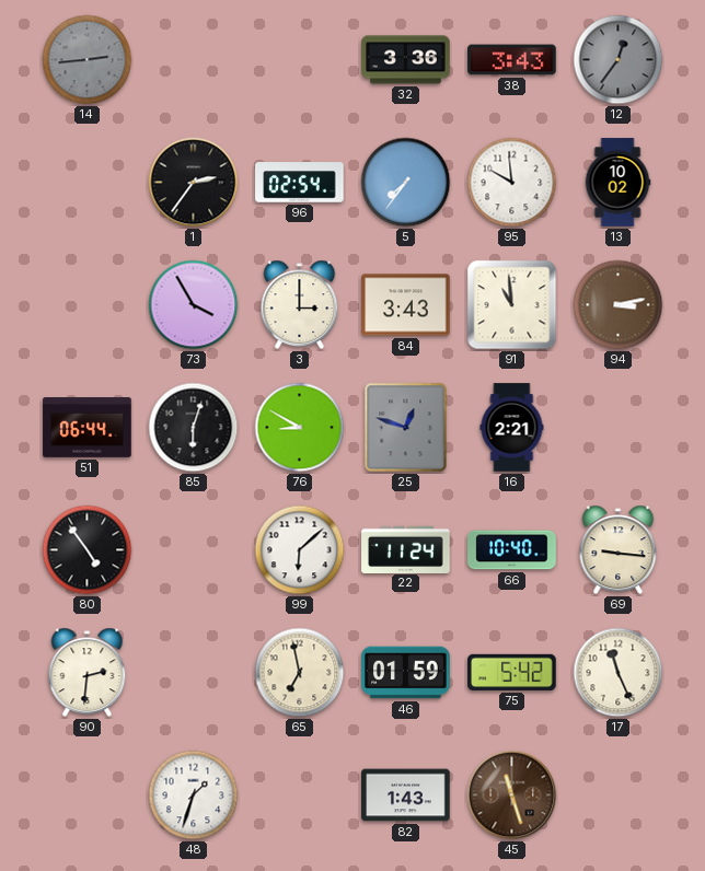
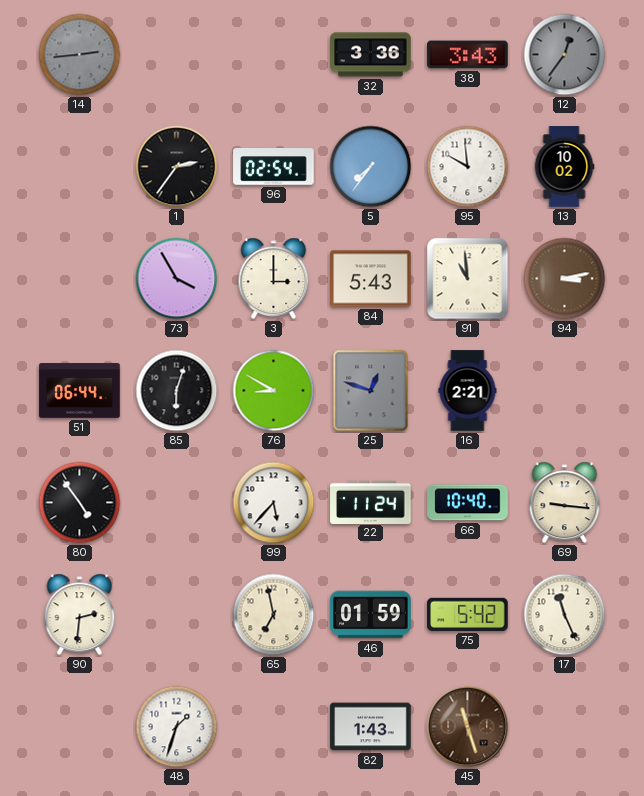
84: 3:43 -> 5:43
99: 6:08 -> 5:37
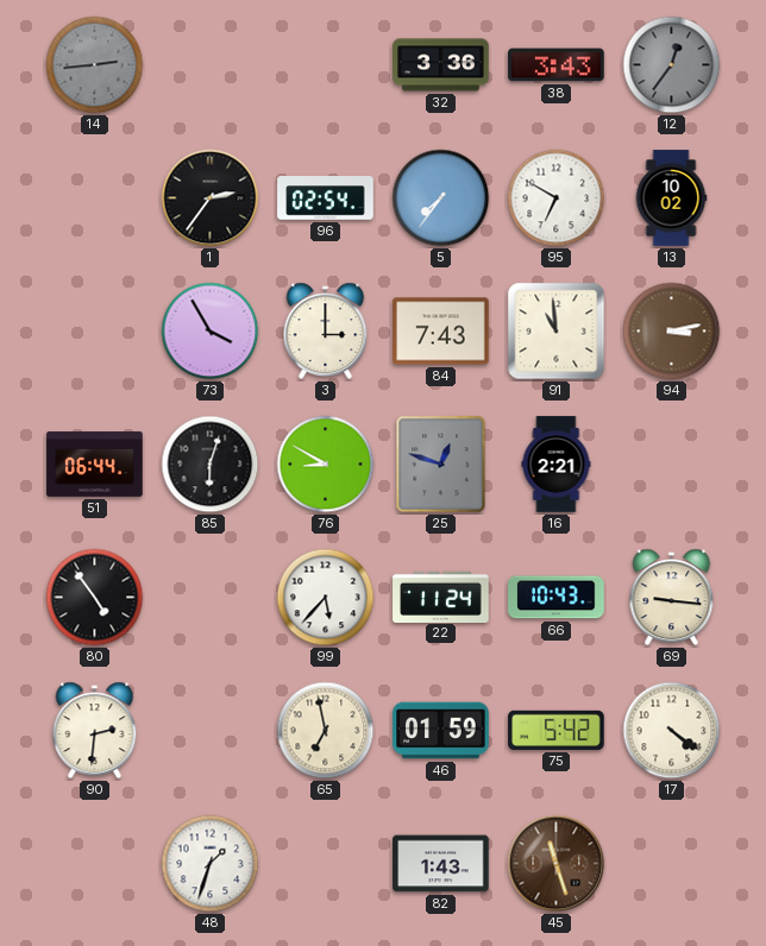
95: 9:59 -> 6:50
84: 5:43 -> 7:43
66: 10:40 -> 10:43
17: 11:26 -> 4:21
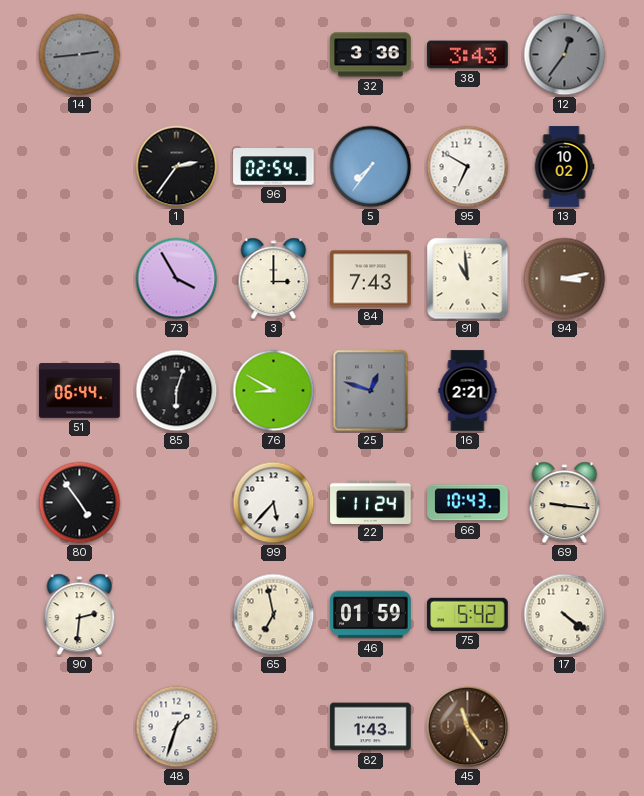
45: 11:27 -> 11:24
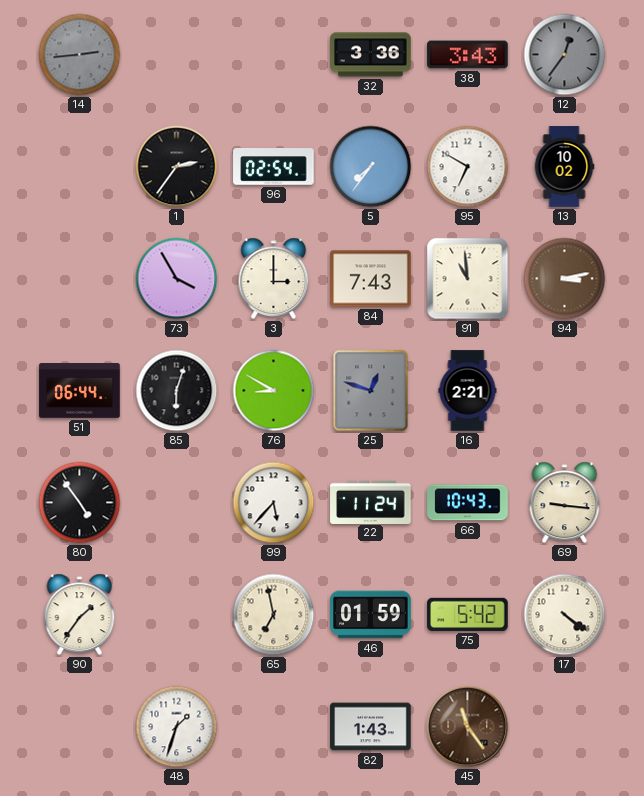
90: 2:31 -> 1:36
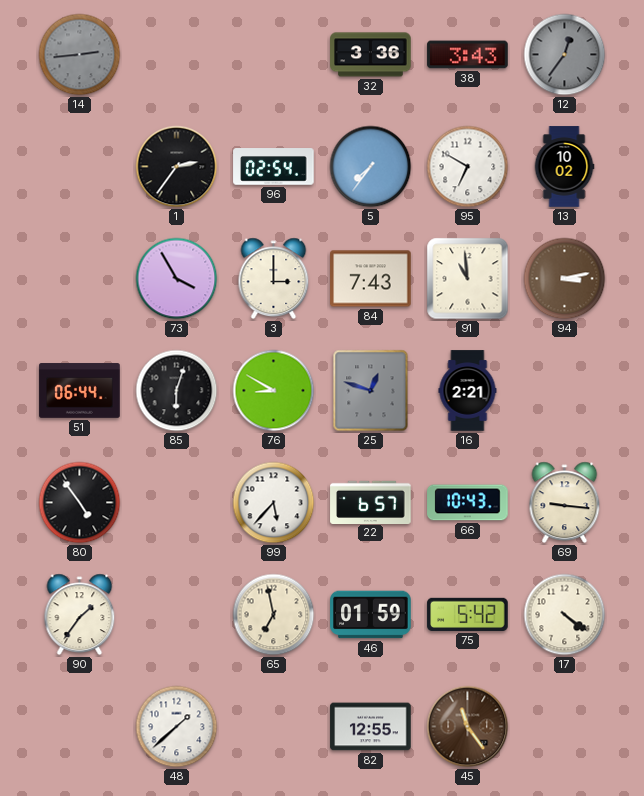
22: 11:24 -> 6:57
48: 1:33 -> 1:38
82: 1:43 -> 12:55
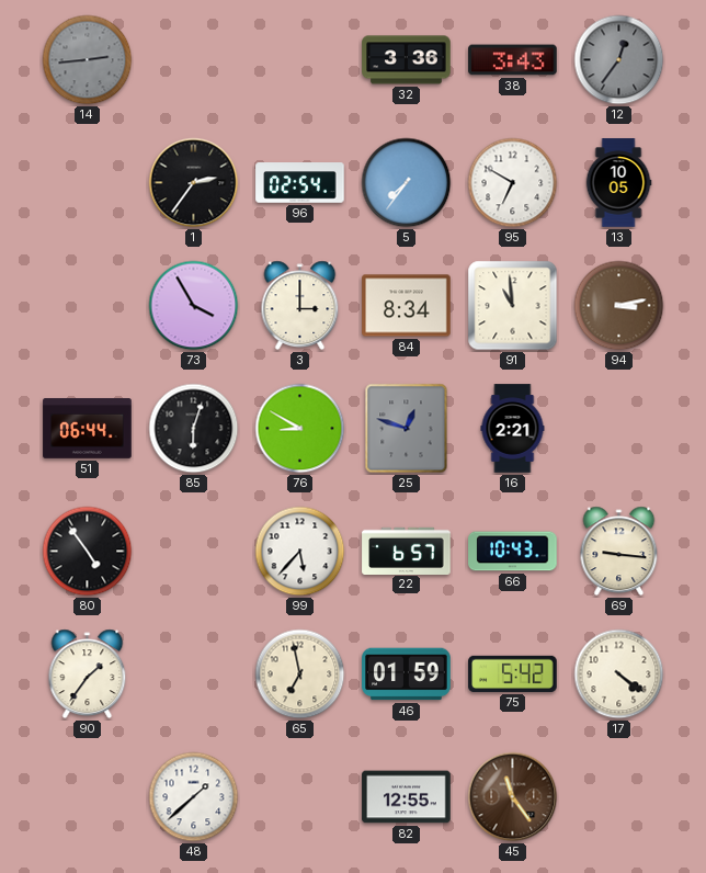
13: 10:02 -> 10:05
84: 7:43 -> 8:34
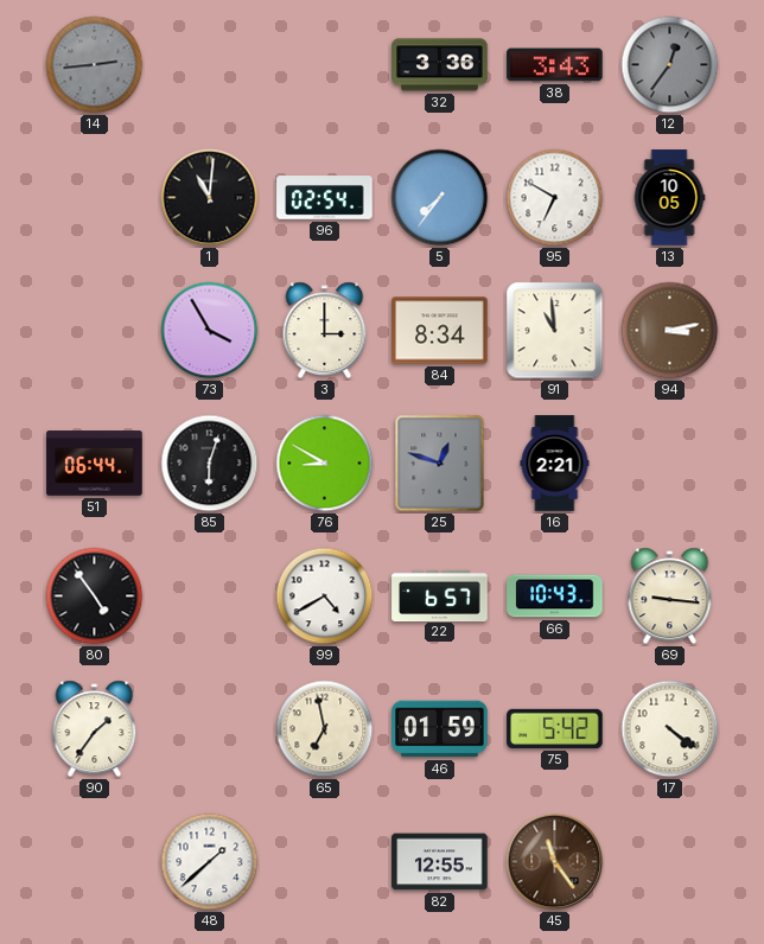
1: 2:36 -> 11:01
99: 5:37 -> 4:40
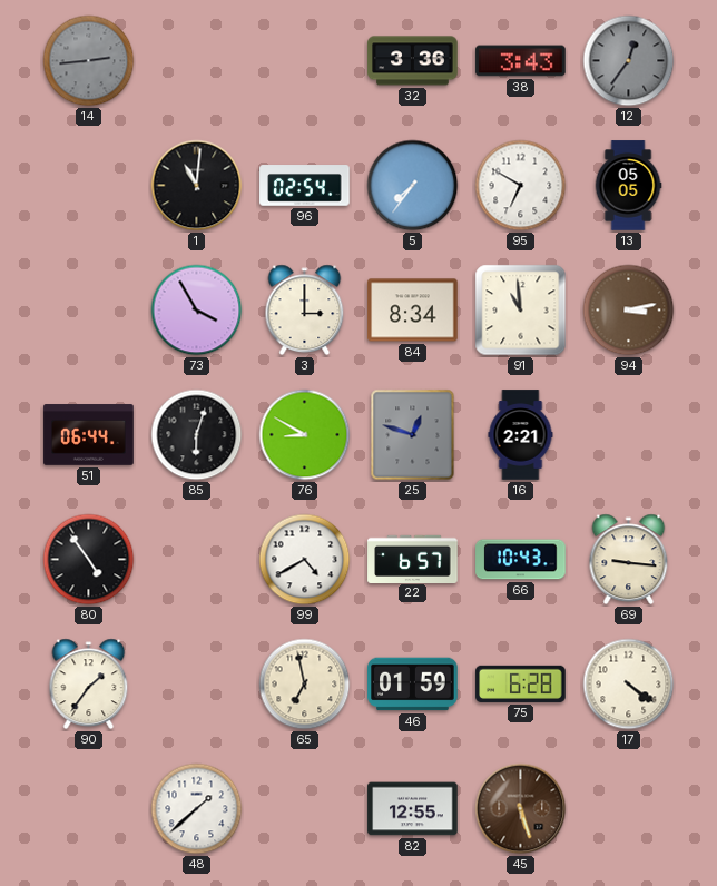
13: 10:05 -> 05:05
75: 5:42 -> 6:28
45: 11:24 -> 5:27
